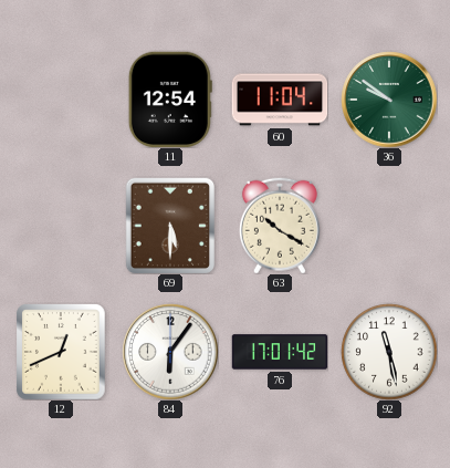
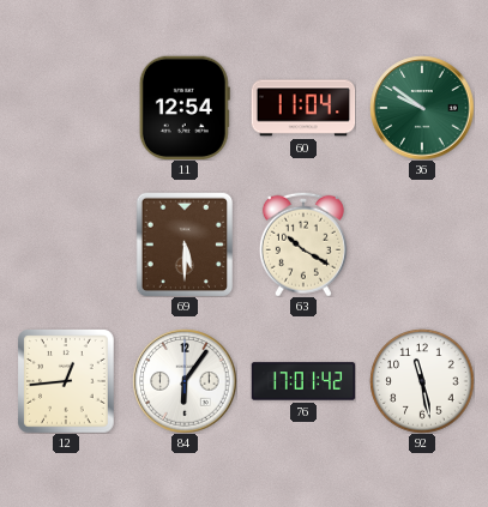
12: 12:41 -> 12:44
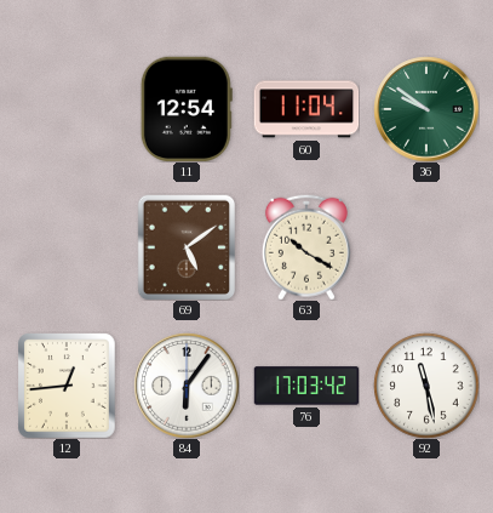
69: 5:30 -> 5:09
76: 17:01 -> 17:03
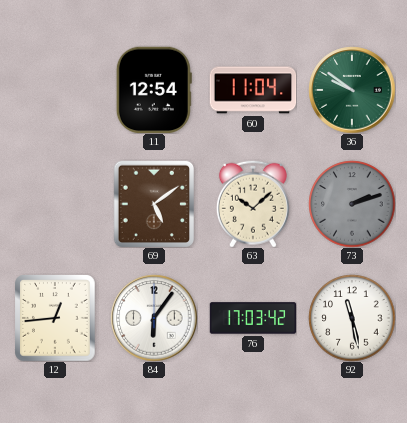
63: 10:20 -> 10:08
73: none -> 2:12
